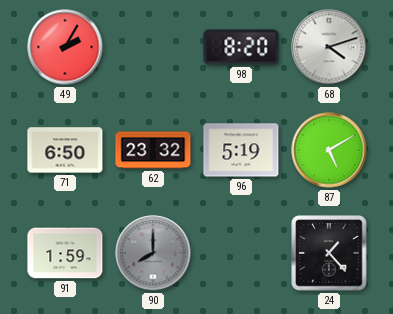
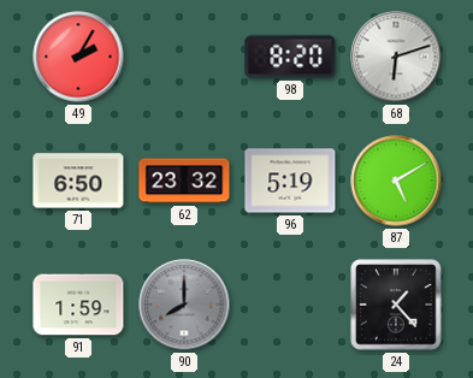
68: 4:12 -> 6:12
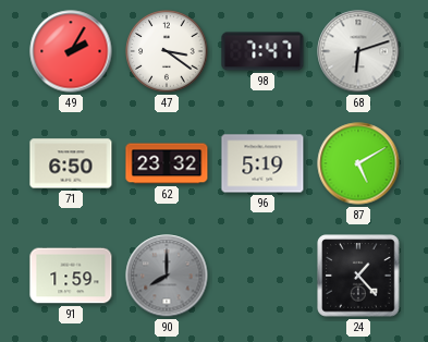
47: none -> 3:21
98: 8:20 -> 7:47
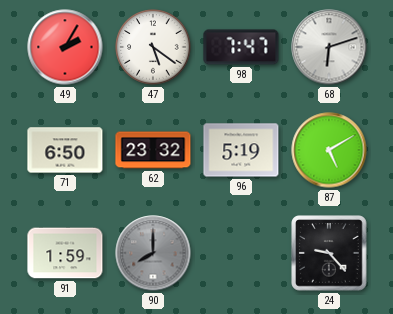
47: 3:21 -> 5:21
24: 1:23 -> 9:23
